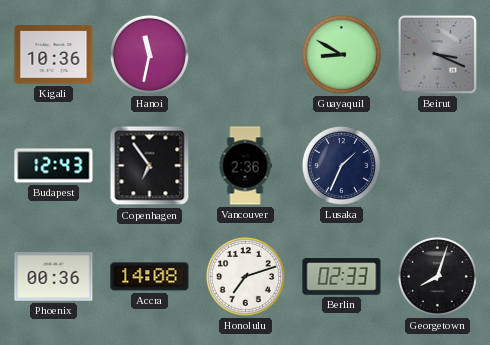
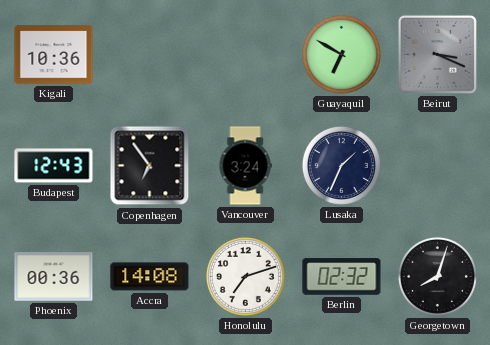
Hanoi: 11:32 -> none
Guayaquil: 8:50 -> 6:50
Vancouver: 2:36 -> 3:24
Berlin: 02:33 -> 02:32
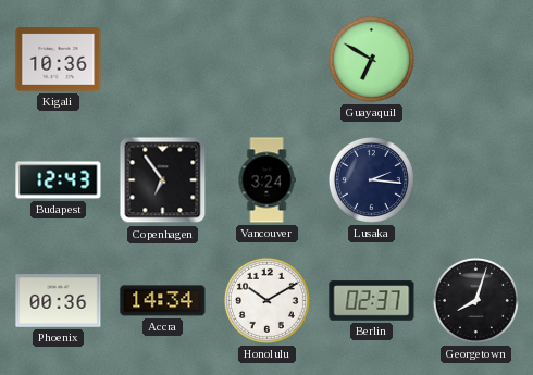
Beirut: 3:19 -> none
Lusaka: 1:34 -> 2:16
Accra: 14:08 -> 14:34
Honolulu: 7:12 -> 10:10
Berlin: 02:32 -> 02:37
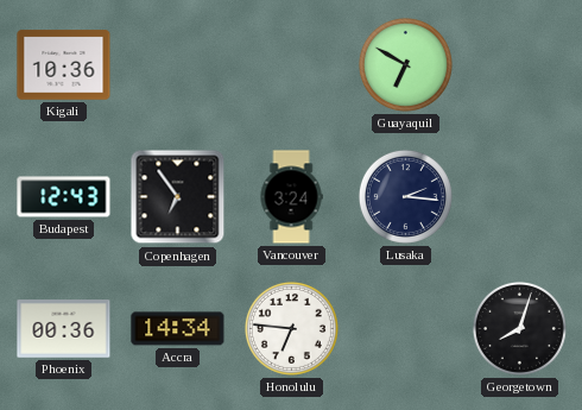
Honolulu: 10:10 -> 6:46
Berlin: 02:37 -> none
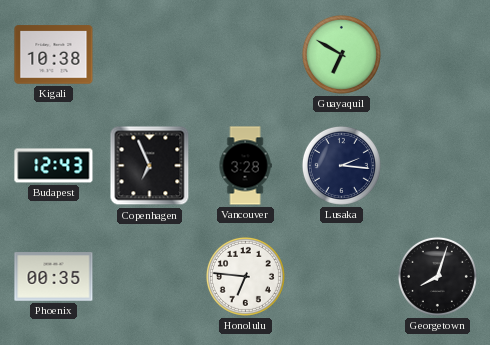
Kigali: 10:36 -> 10:38
Copenhagen: 6:54 -> 6:56
Vancouver: 3:24 -> 3:28
Phoenix: 00:36 -> 00:35
Accra: 14:34 -> none
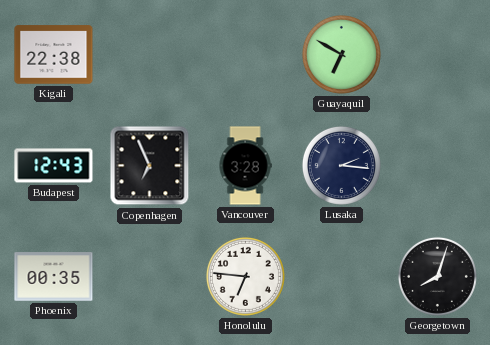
Kigali: 10:38 -> 22:38
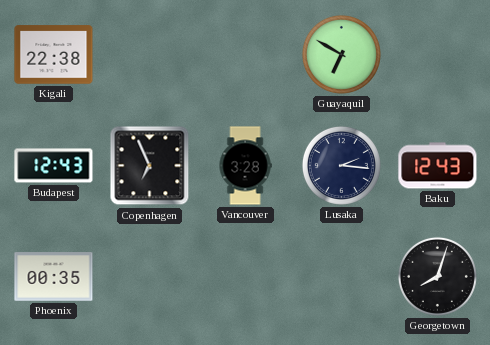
Baku: none -> 12:43
Honolulu: 6:46 -> none
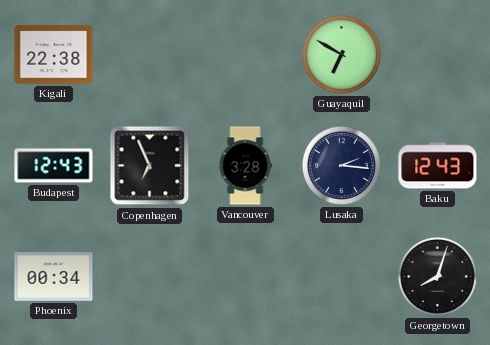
Phoenix: 00:35 -> 00:34
